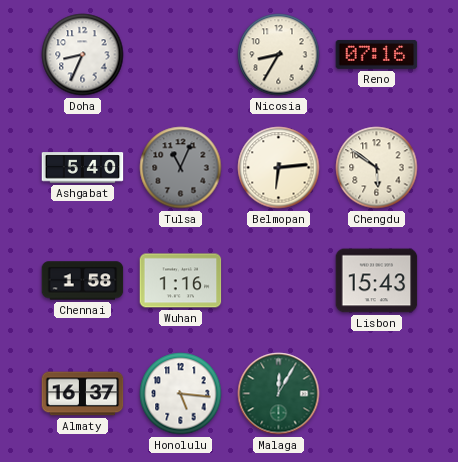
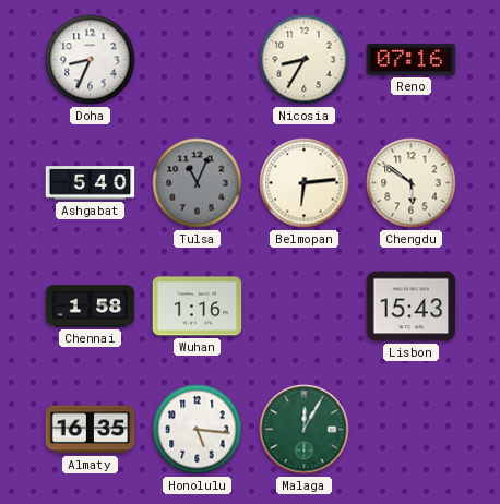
Almaty: 16:37 -> 16:35
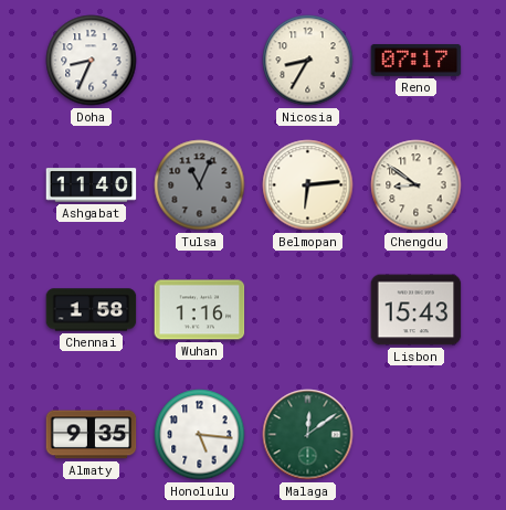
Reno: 07:16 -> 07:17
Ashgabat: 5:40 -> 11:40
Chengdu: 5:51 -> 8:51
Almaty: 16:35 -> 9:35
Malaga: 12:05 -> 12:09
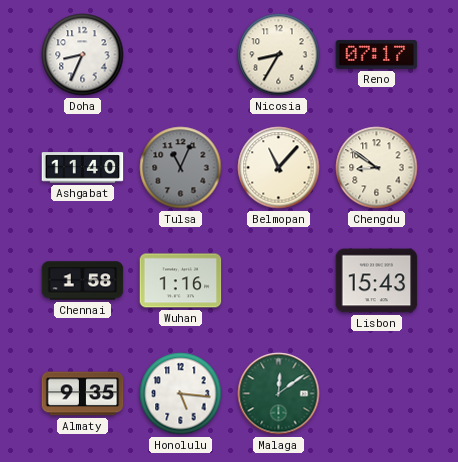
Belmopan: 6:14 -> 11:07
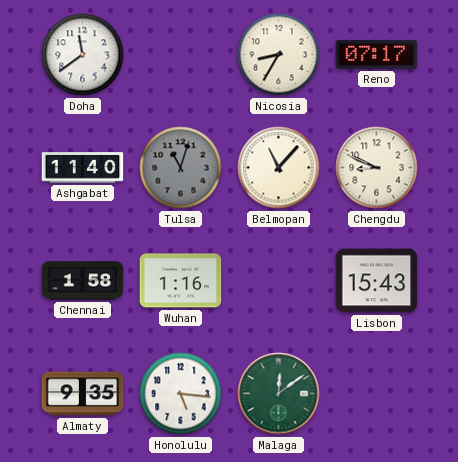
Doha: 8:34 -> 11:39
Tulsa: 11:04 -> 11:03
Chengdu: 8:51 -> 8:49
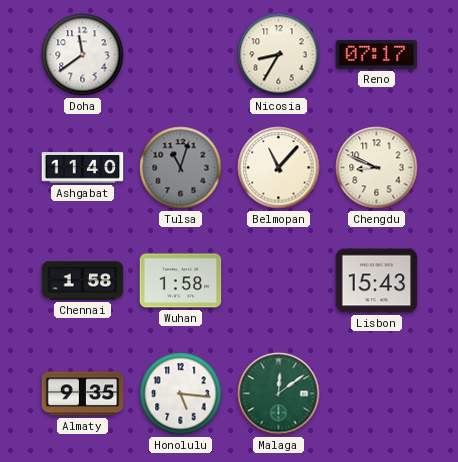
Wuhan: 1:16 -> 1:58
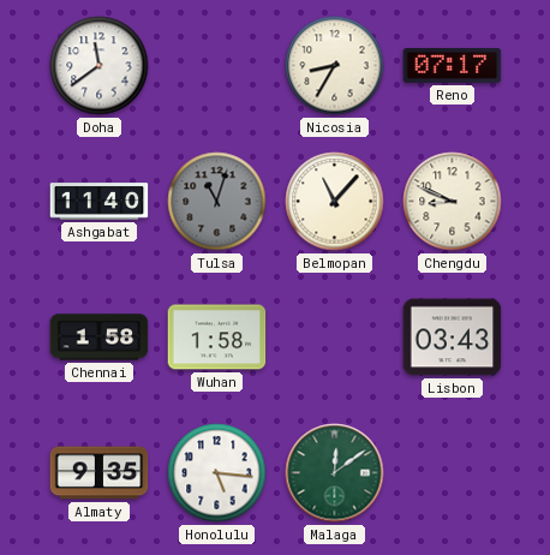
Lisbon: 15:43 -> 03:43
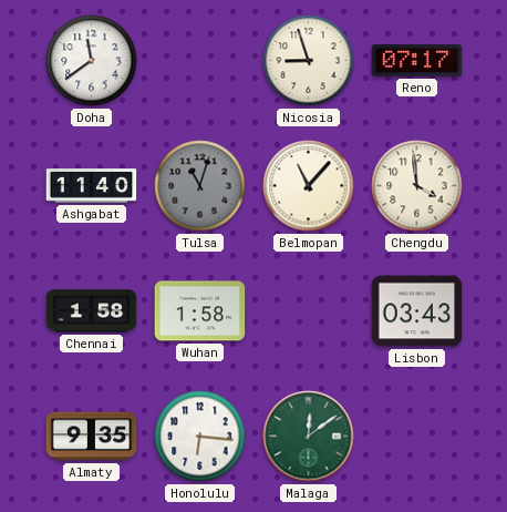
Nicosia: 8:35 -> 8:57
Chengdu: 8:49 -> 3:59
Honolulu: 5:16 -> 6:16
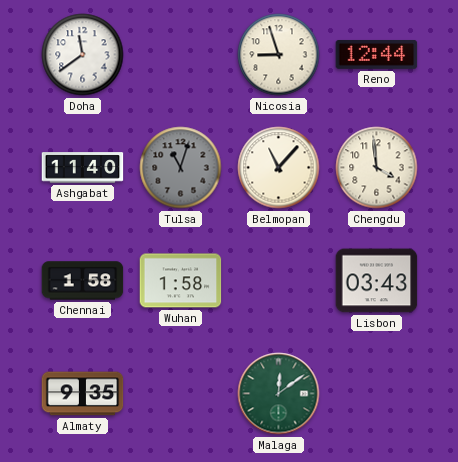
Reno: 07:17 -> 12:44
Honolulu: 6:16 -> none
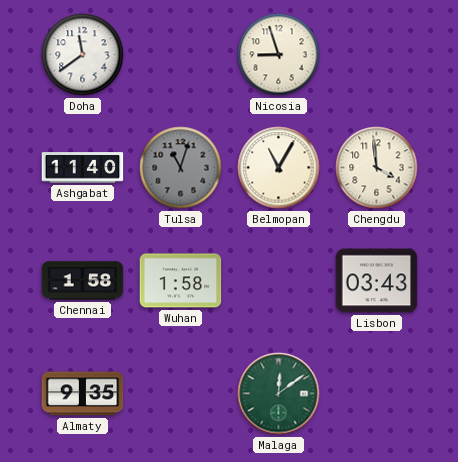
Reno: 12:44 -> none
Belmopan: 11:07 -> 11:05
